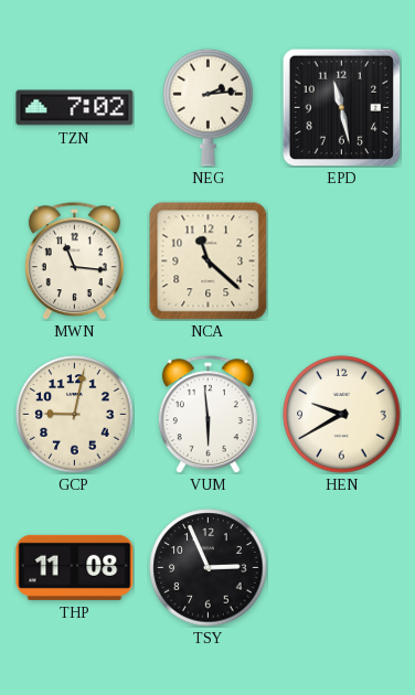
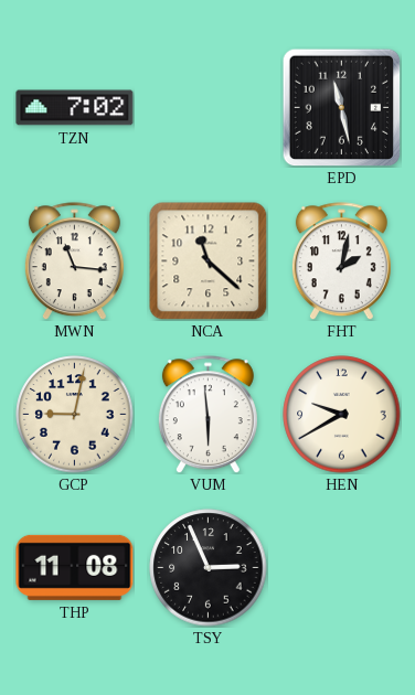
NEG: 2:14 -> none
FHT: none -> 2:02
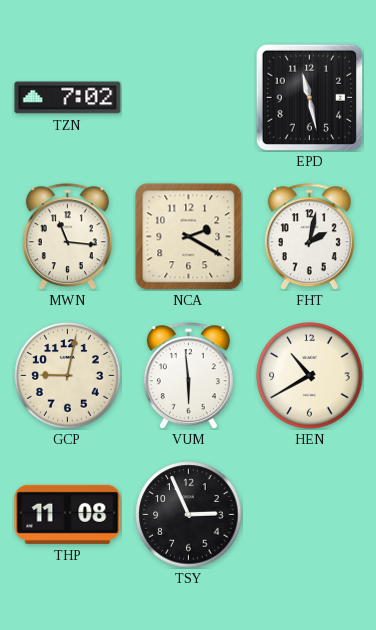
NCA: 11:22 -> 2:20
HEN: 9:40 -> 10:40
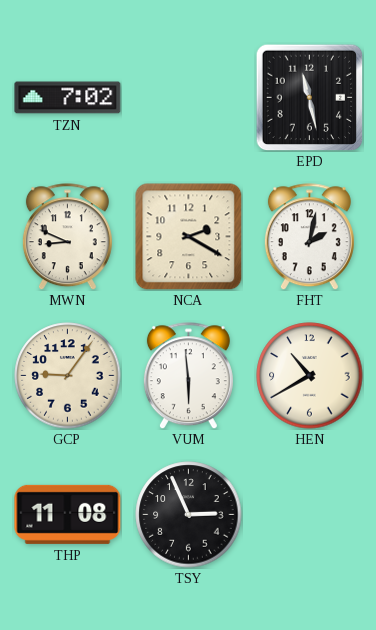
MWN: 11:16 -> 8:49
GCP: 9:02 -> 9:06
